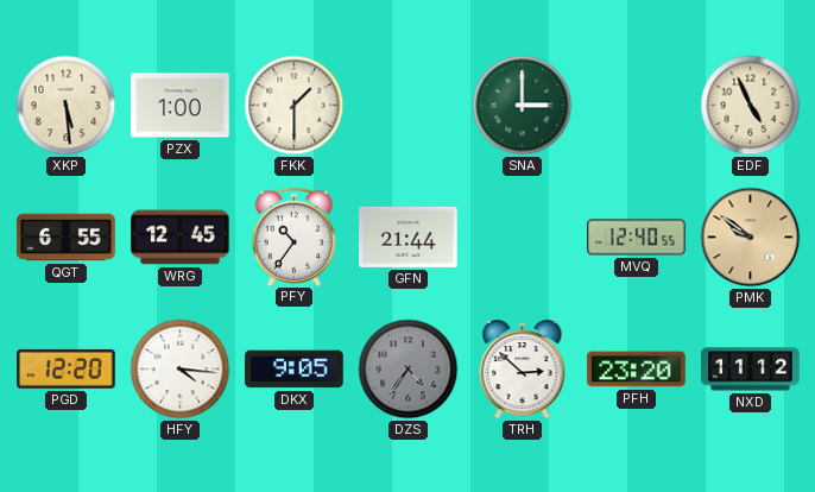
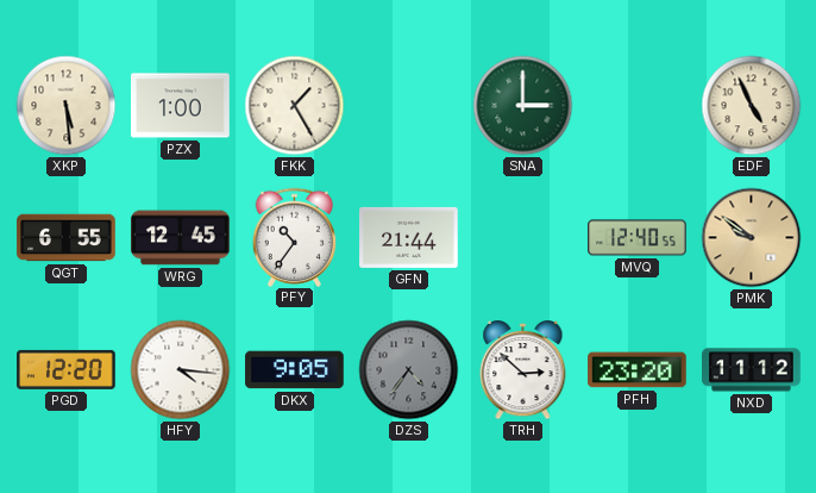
FKK: 1:30 -> 1:25
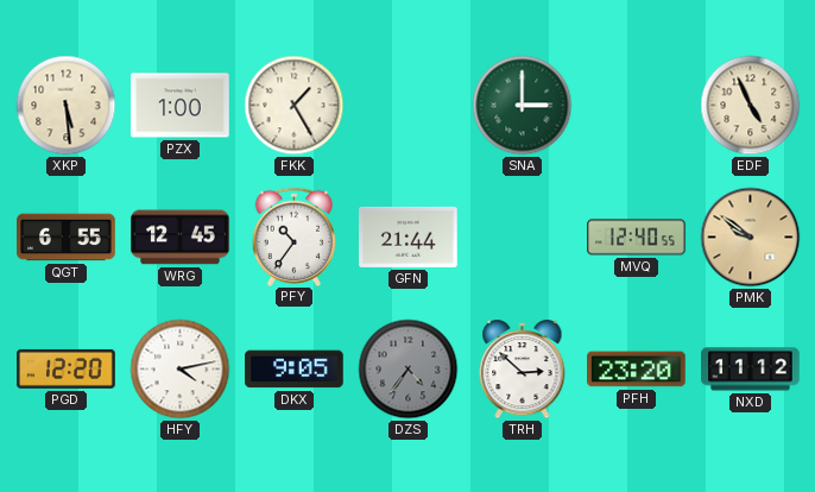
HFY: 4:16 -> 4:13
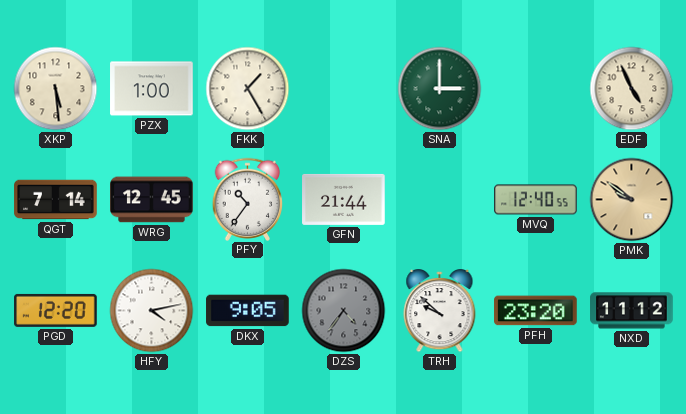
QGT: 6:55 -> 7:14
TRH: 2:52 -> 9:52
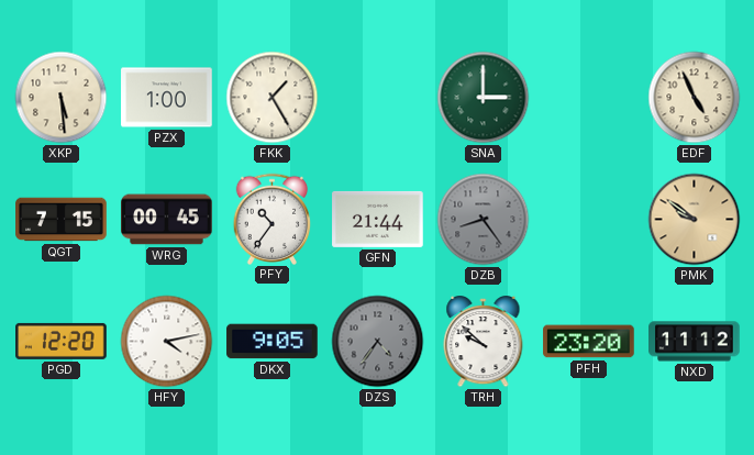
QGT: 7:14 -> 7:15
WRG: 12:45 -> 00:45
DZB: none -> 8:24
MVQ: 12:40 -> none
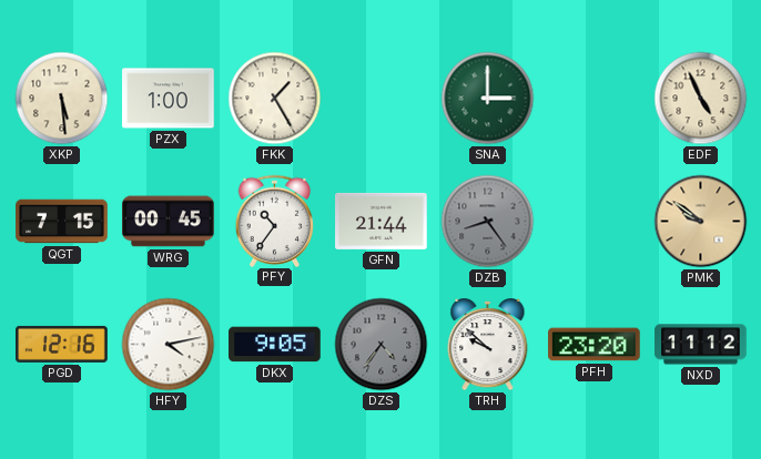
PGD: 12:20 -> 12:16
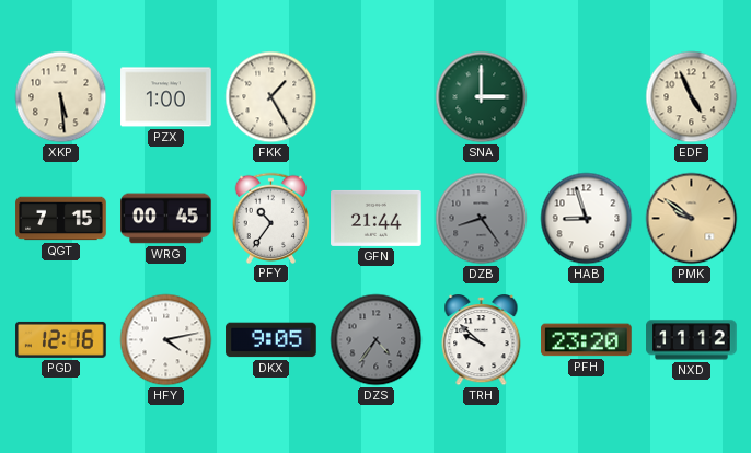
HAB: none -> 8:57
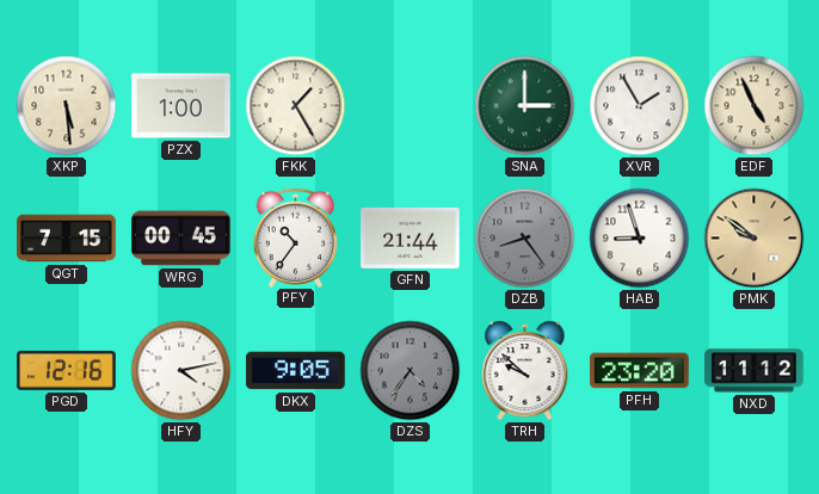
XVR: none -> 1:55
